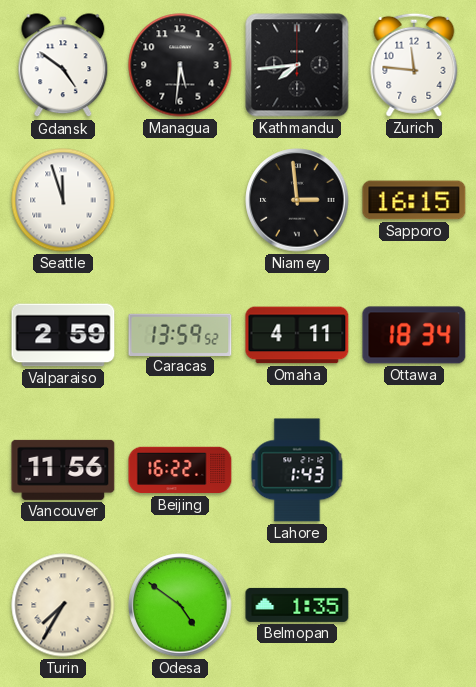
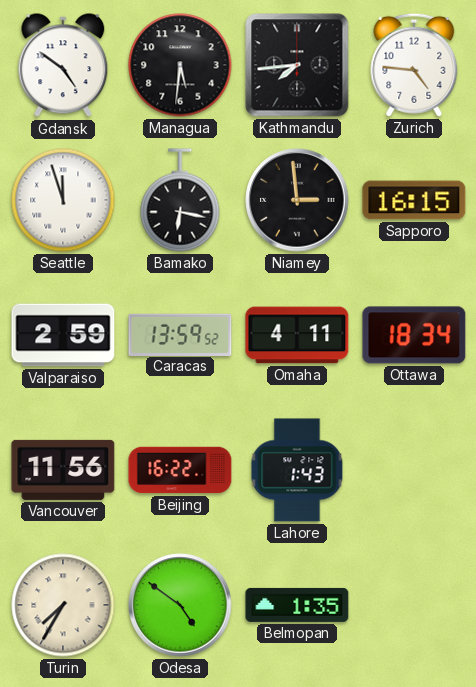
Zurich: 11:46 -> 4:46
Bamako: none -> 6:17
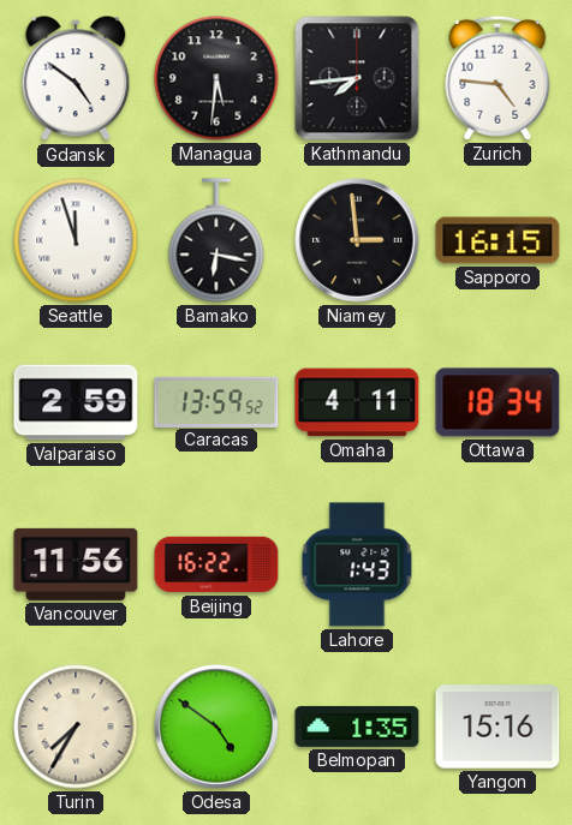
Yangon: none -> 15:16
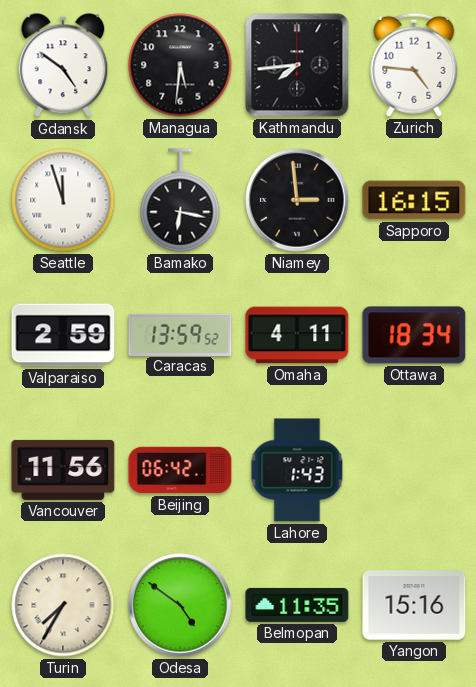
Beijing: 16:22 -> 06:42
Belmopan: 1:35 -> 11:35
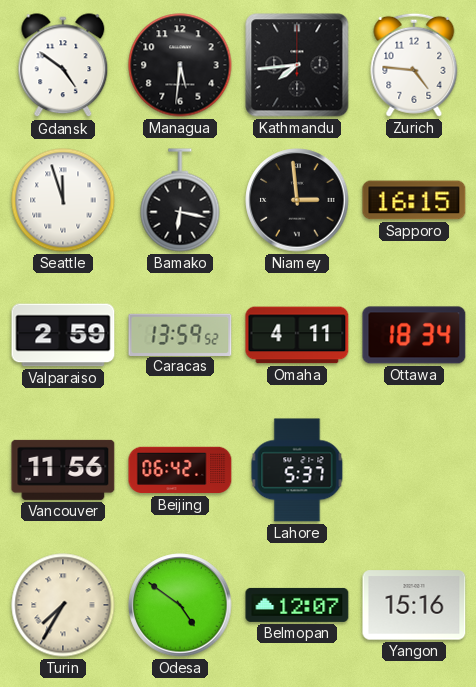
Lahore: 1:43 -> 5:37
Belmopan: 11:35 -> 12:07
